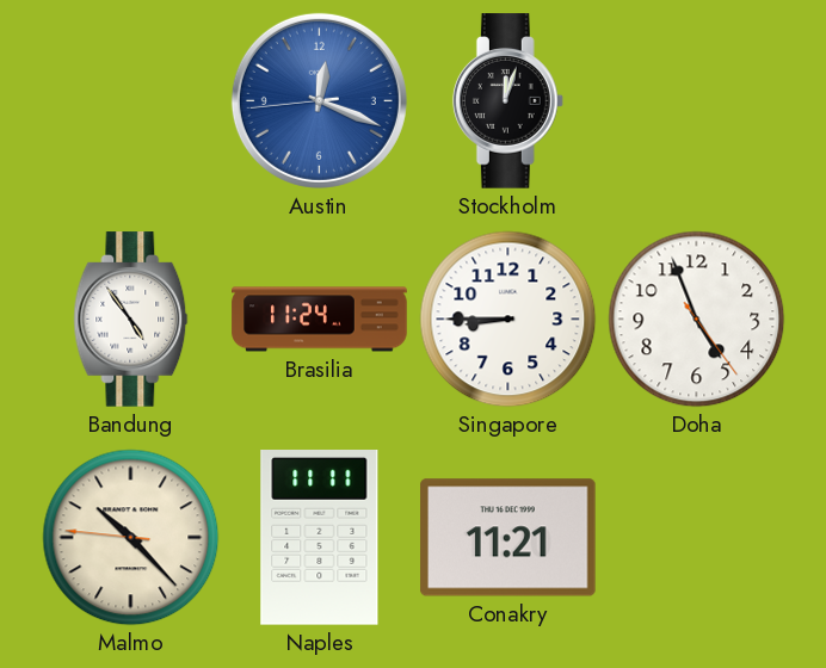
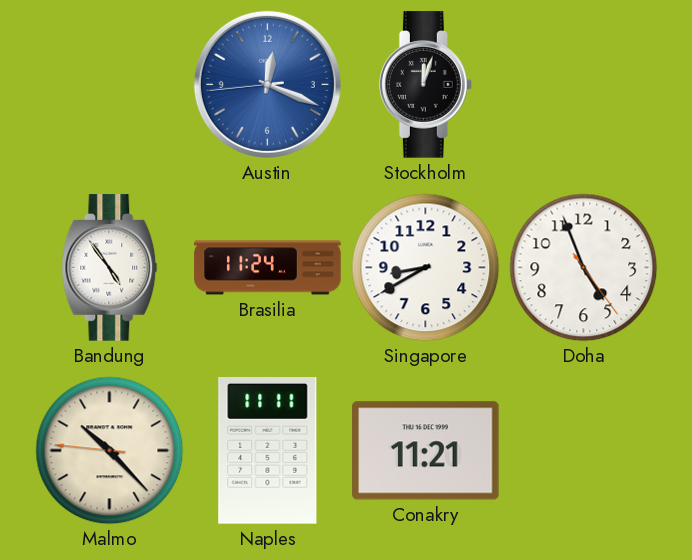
Singapore: 8:45 -> 8:40
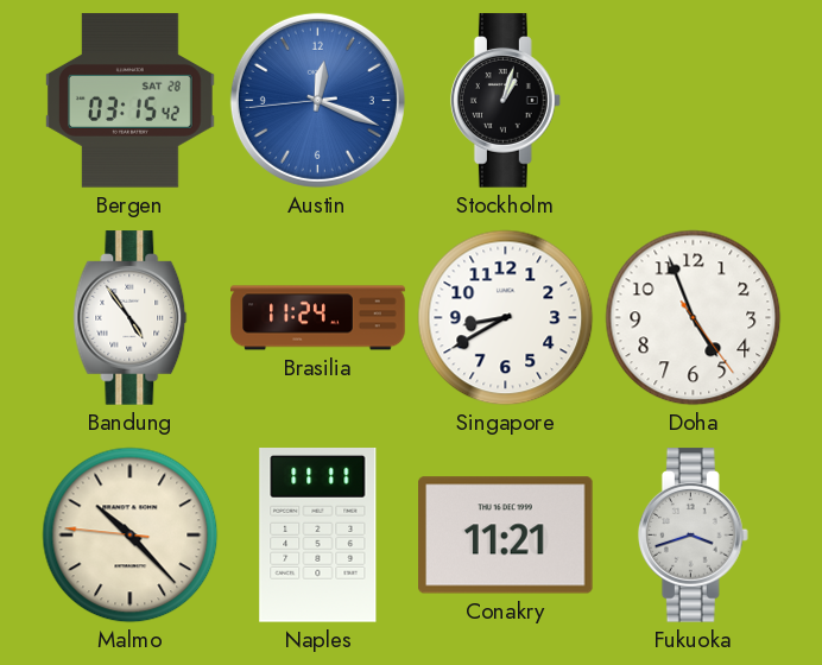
Bergen: none -> 03:15
Stockholm: 12:03 -> 1:03
Fukuoka: none -> 3:42
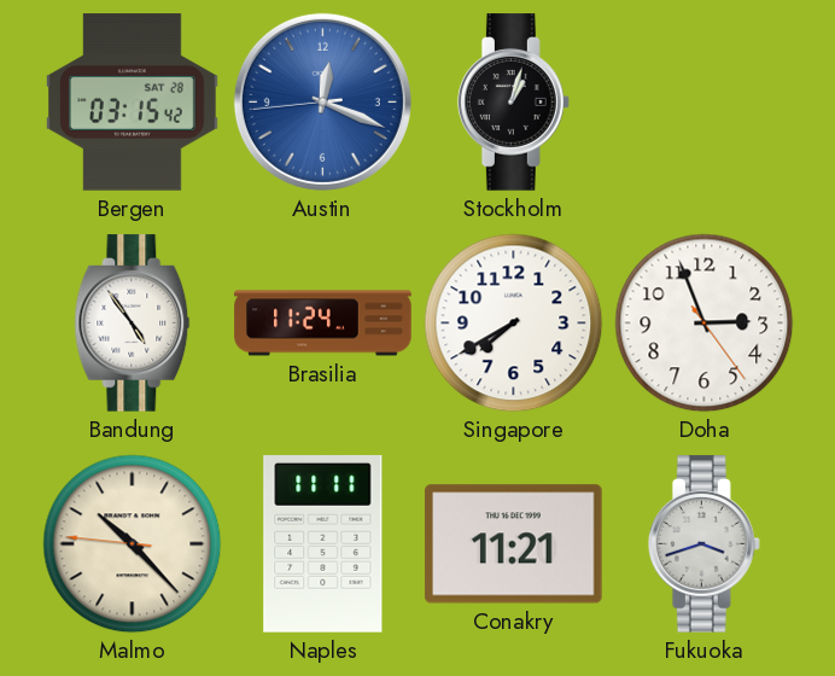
Singapore: 8:40 -> 7:40
Doha: 4:56 -> 2:56
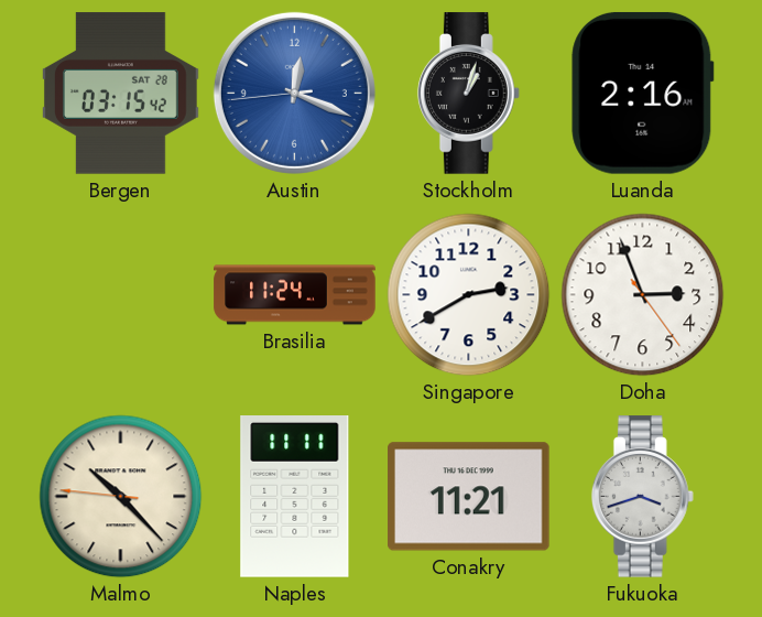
Luanda: none -> 2:16
Bandung: 4:54 -> none
Singapore: 7:40 -> 2:40
